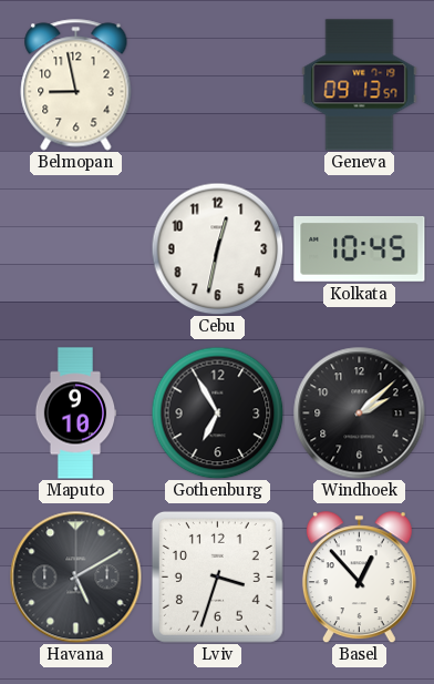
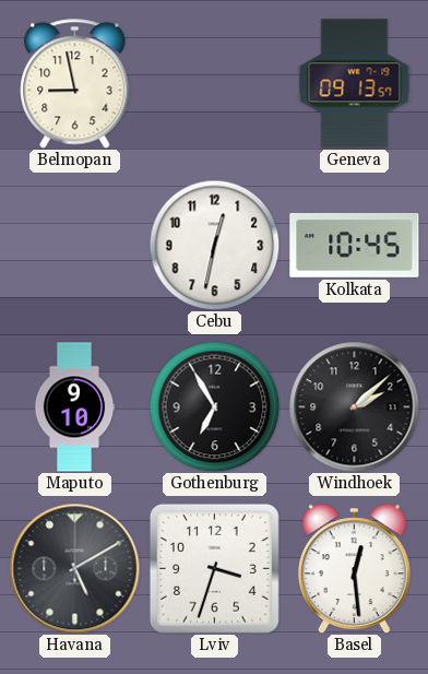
Basel: 12:53 -> 12:29
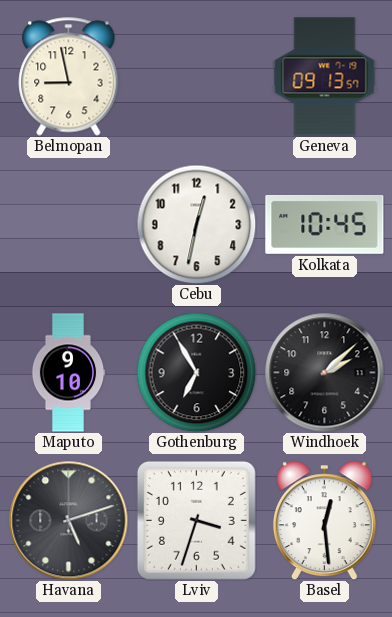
Havana: 5:10 -> 5:12
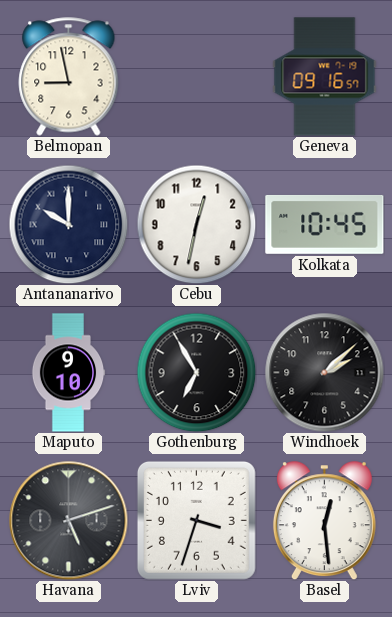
Geneva: 09:13 -> 09:16
Antananarivo: none -> 10:00
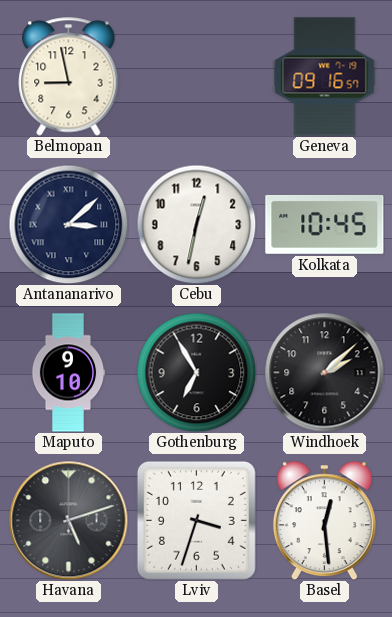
Antananarivo: 10:00 -> 3:08
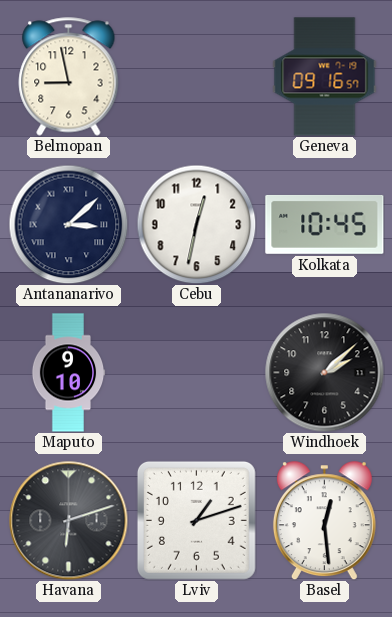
Gothenburg: 6:55 -> none
Havana: 5:12 -> 6:12
Lviv: 3:33 -> 1:12
